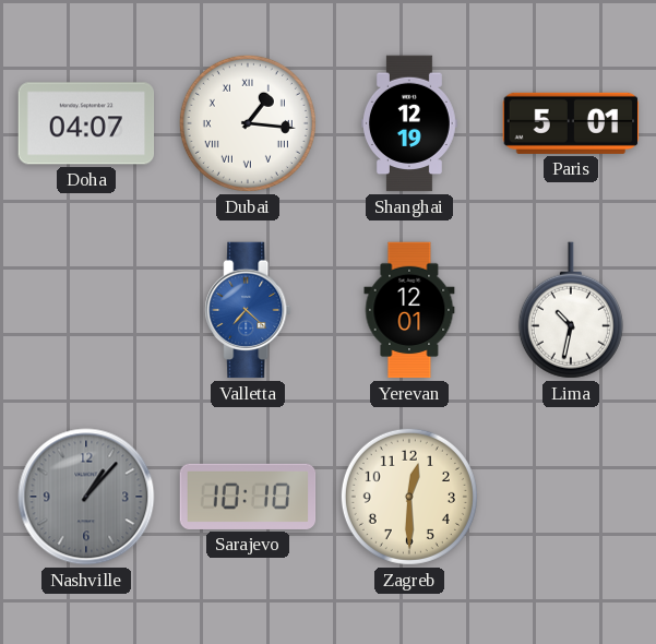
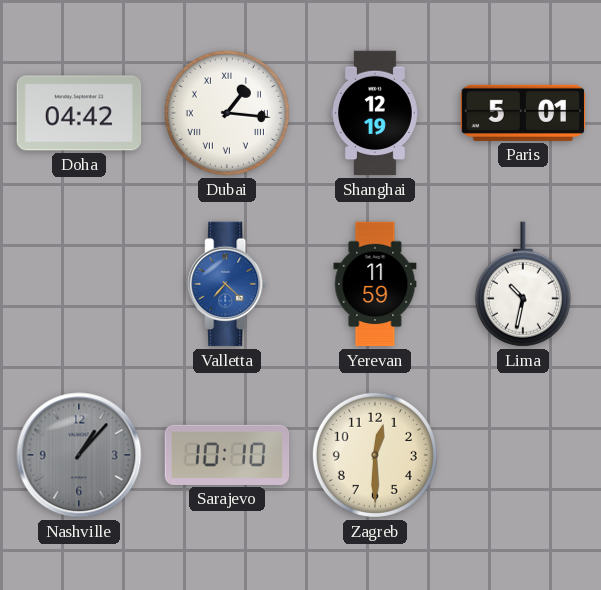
Doha: 04:07 -> 04:42
Yerevan: 12:01 -> 11:59
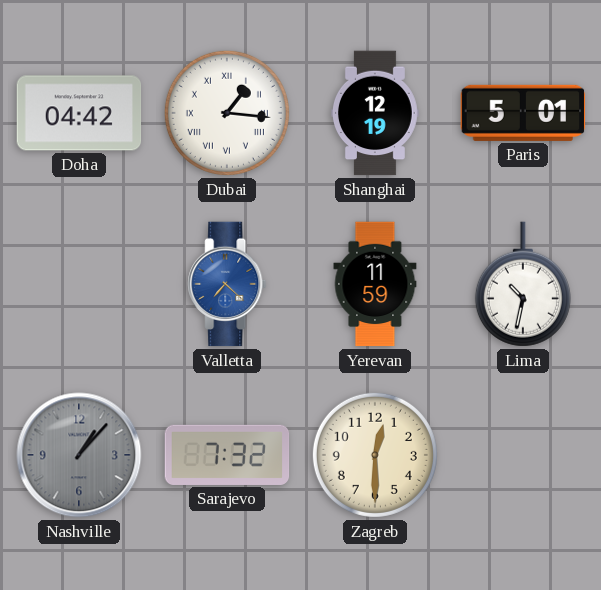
Sarajevo: 10:10 -> 7:32
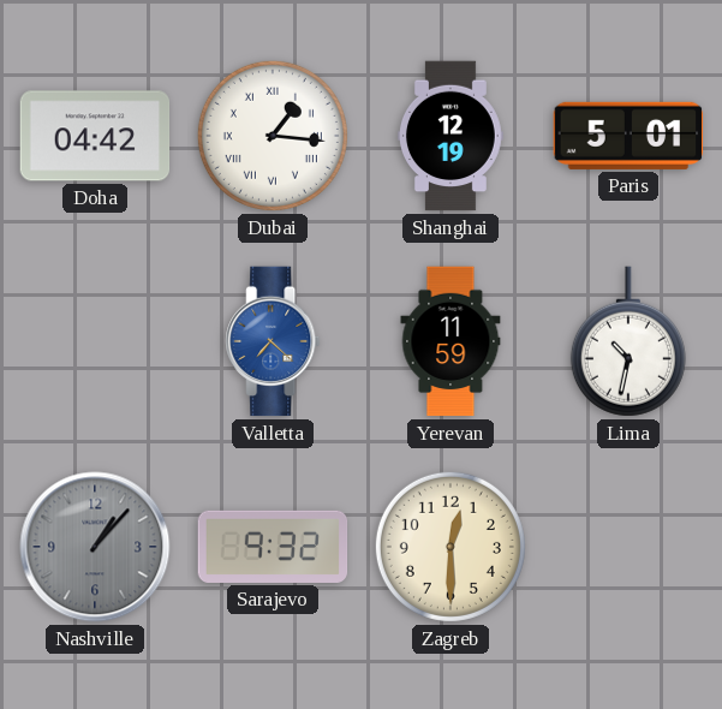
Sarajevo: 7:32 -> 9:32
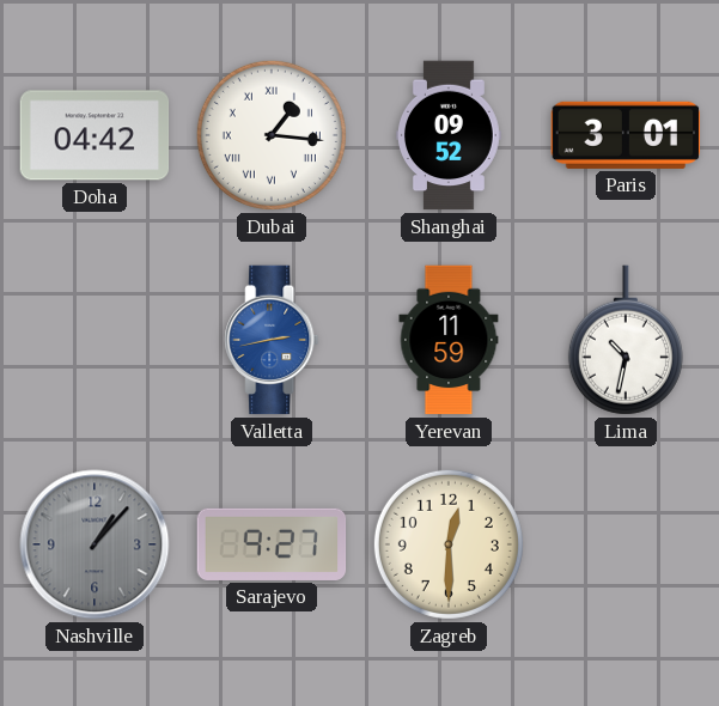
Shanghai: 12:19 -> 09:52
Paris: 5:01 -> 3:01
Valletta: 7:22 -> 2:43
Sarajevo: 9:32 -> 9:27
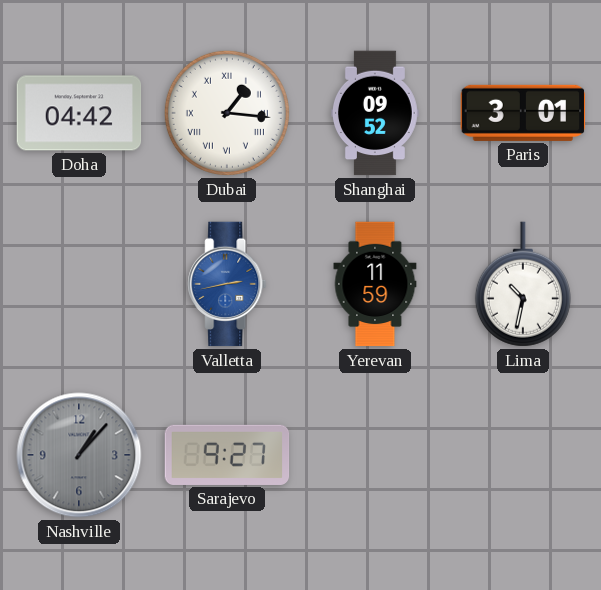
Zagreb: 12:30 -> none
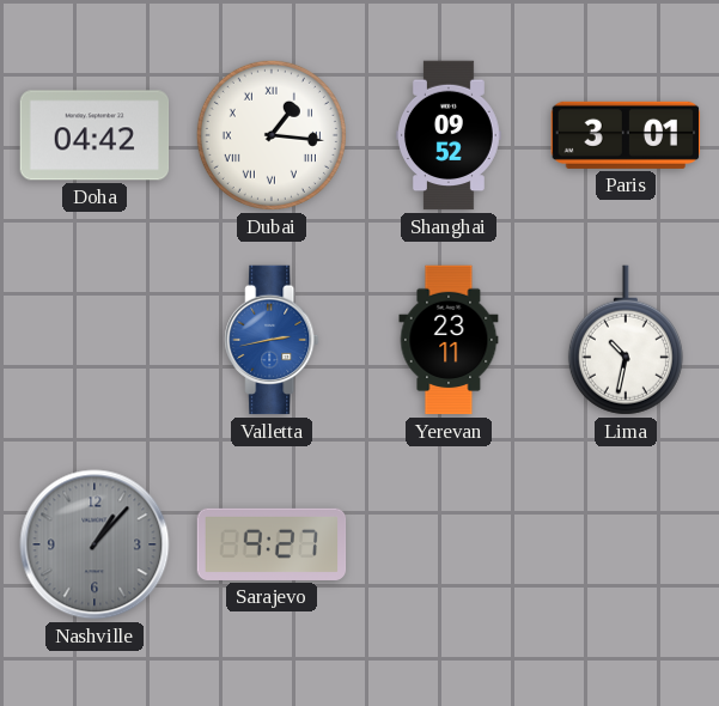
Yerevan: 11:59 -> 23:11
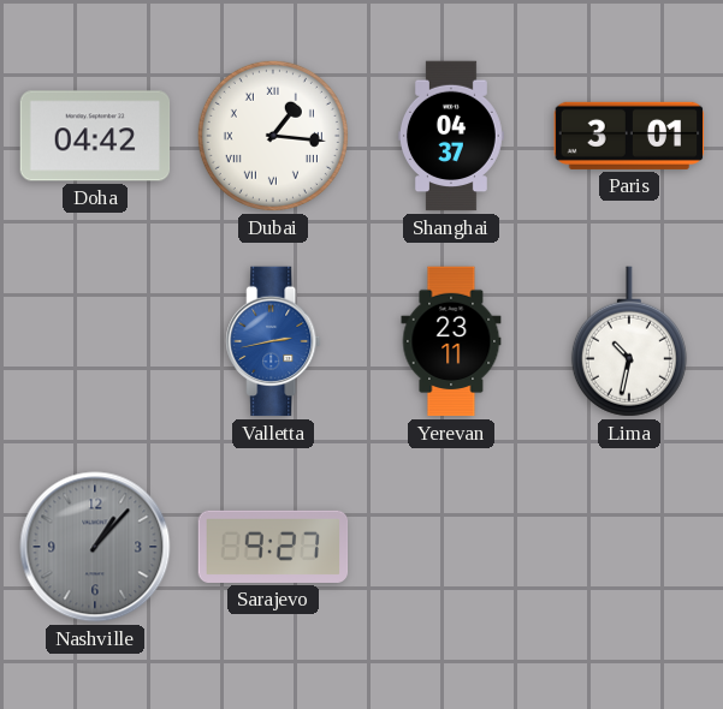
Shanghai: 09:52 -> 04:37
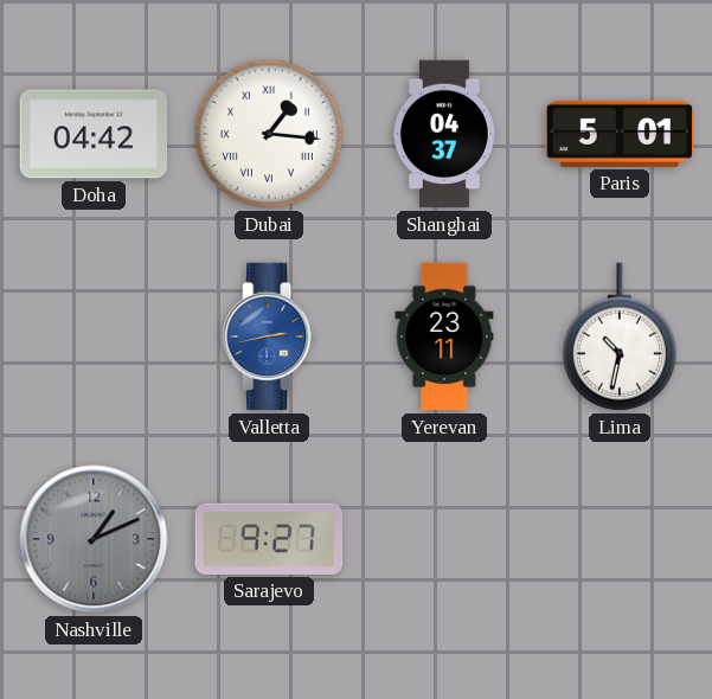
Paris: 3:01 -> 5:01
Nashville: 1:07 -> 1:11
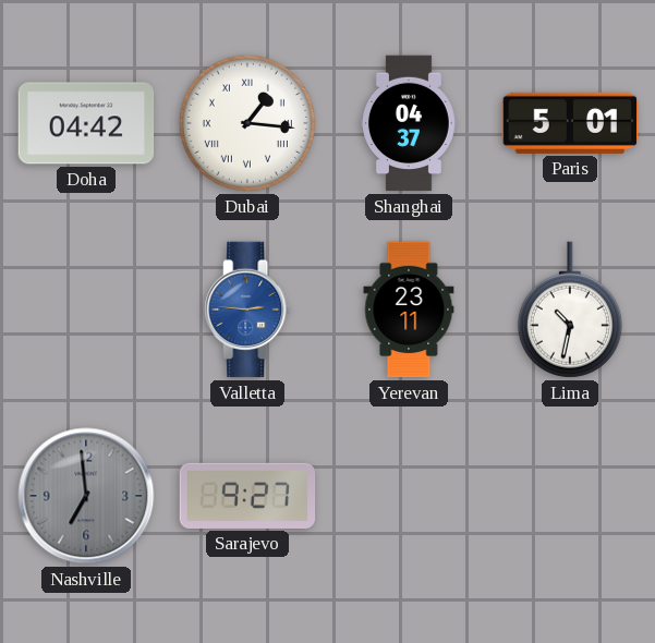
Valletta: 2:43 -> 2:46
Nashville: 1:11 -> 6:59
